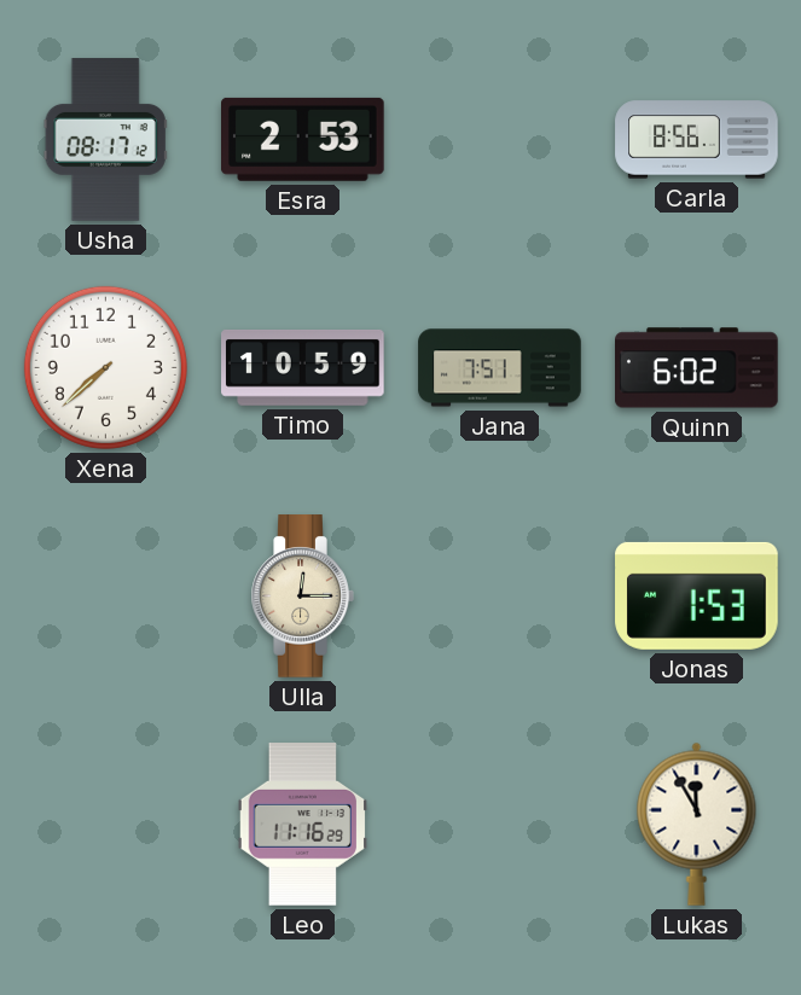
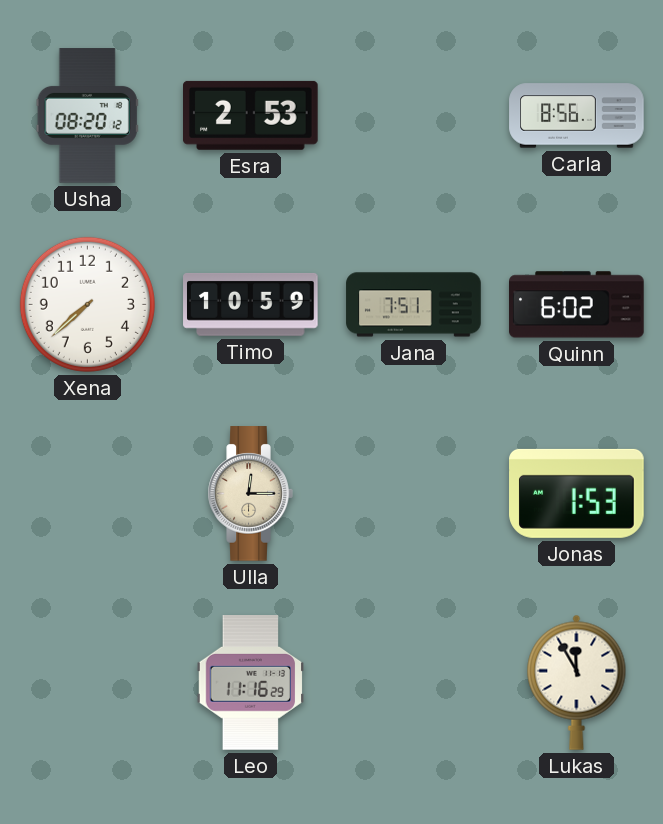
Usha: 08:17 -> 08:20
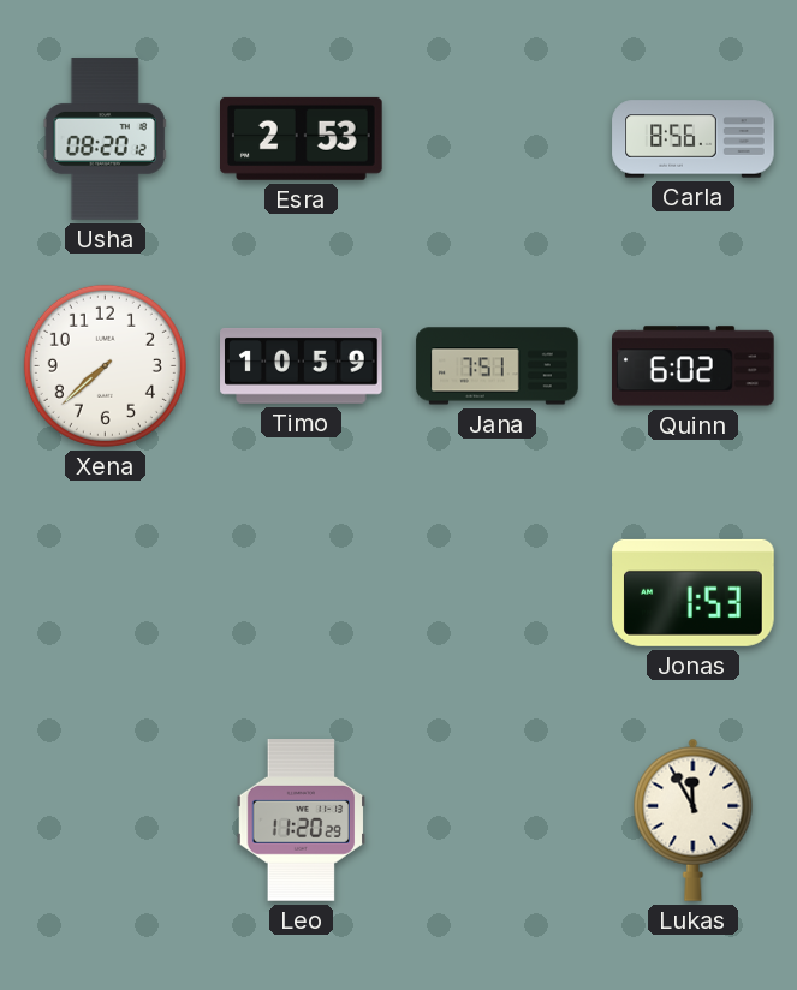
Ulla: 12:15 -> none
Leo: 11:16 -> 11:20
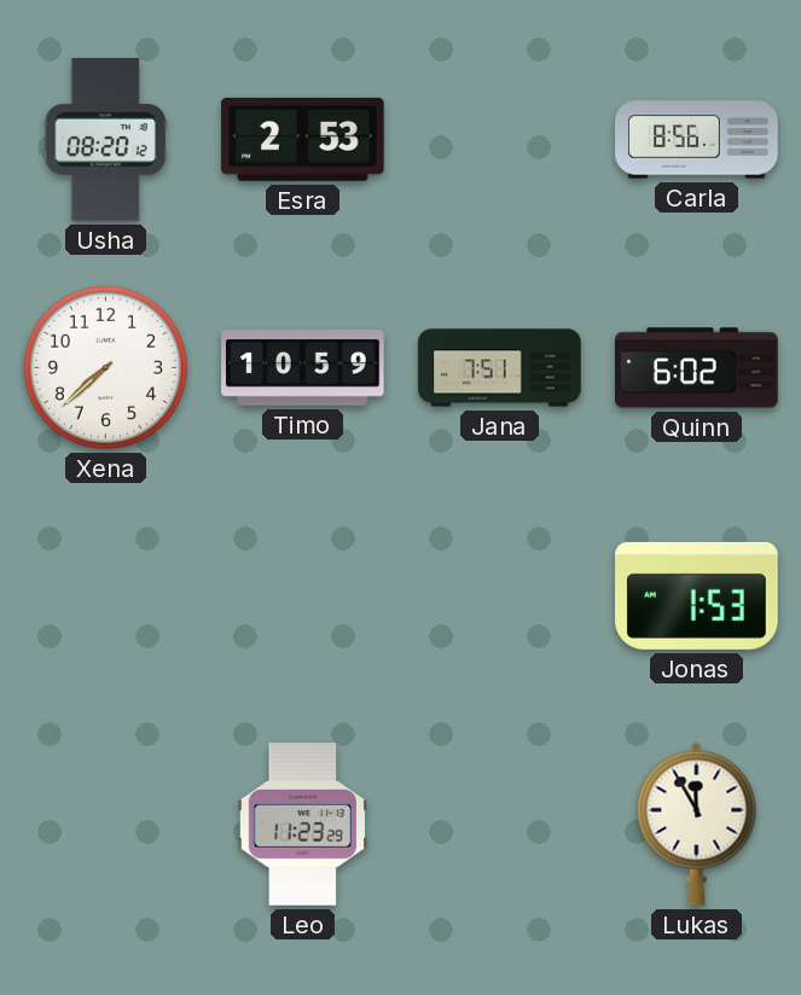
Leo: 11:20 -> 11:23
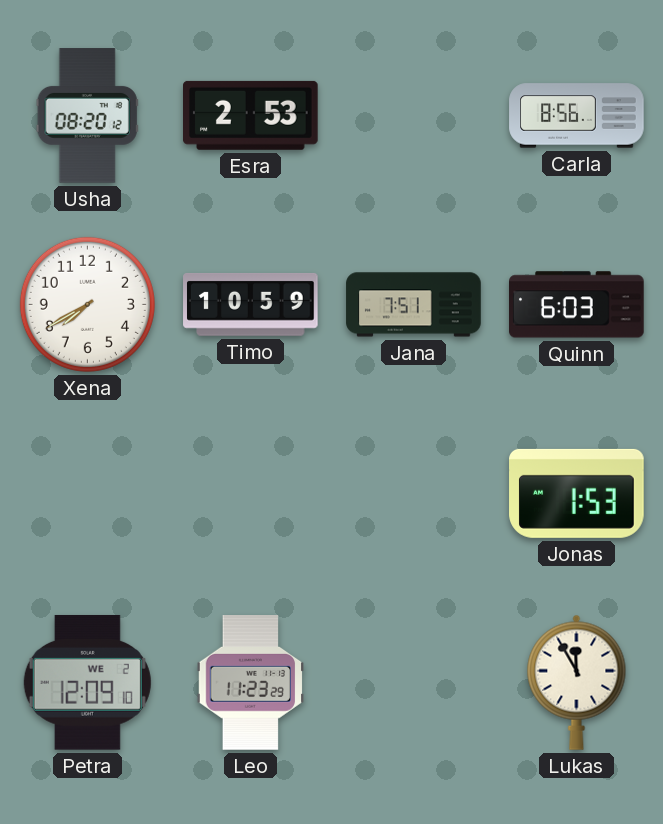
Xena: 7:38 -> 7:40
Quinn: 6:02 -> 6:03
Petra: none -> 12:09
